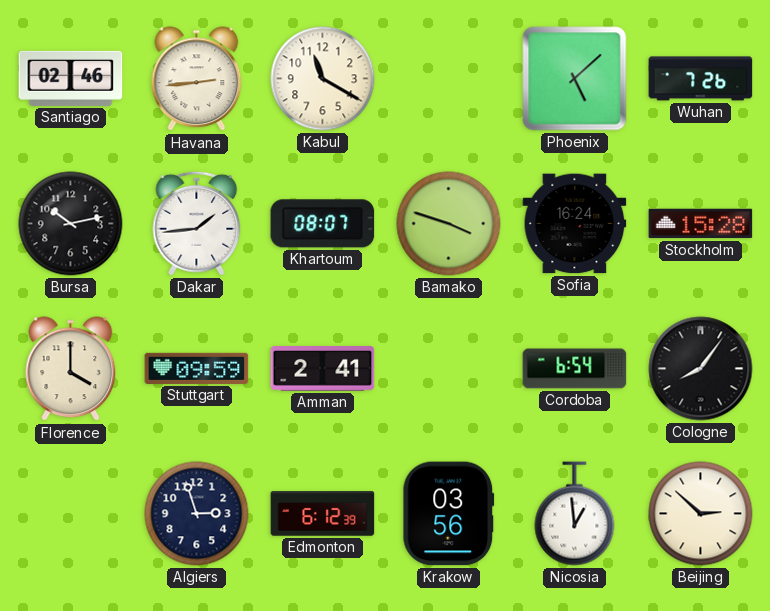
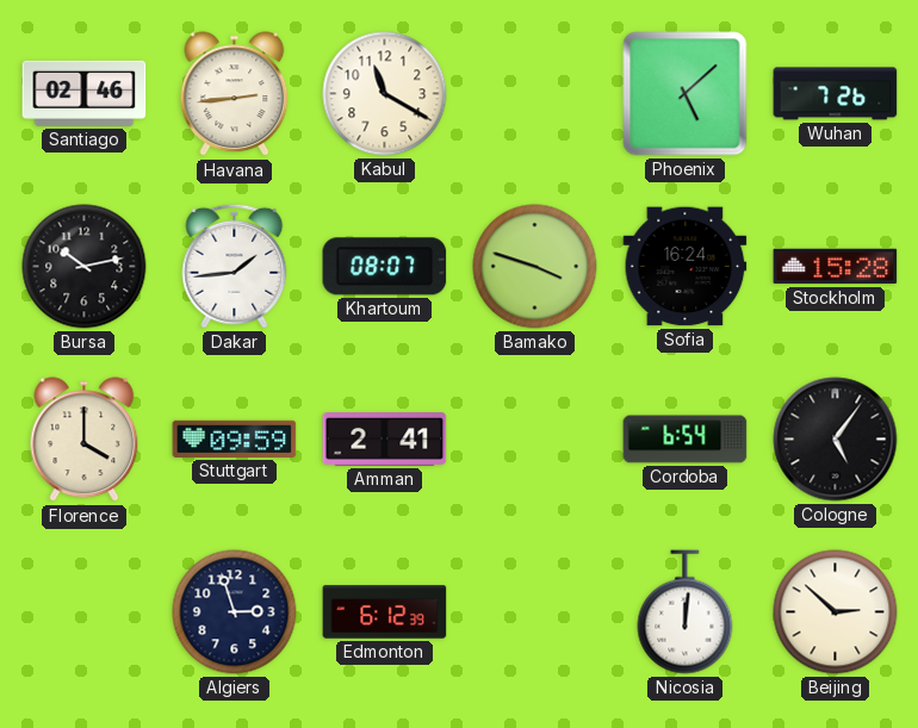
Cologne: 8:06 -> 5:06
Krakow: 03:56 -> none
Nicosia: 12:59 -> 12:01
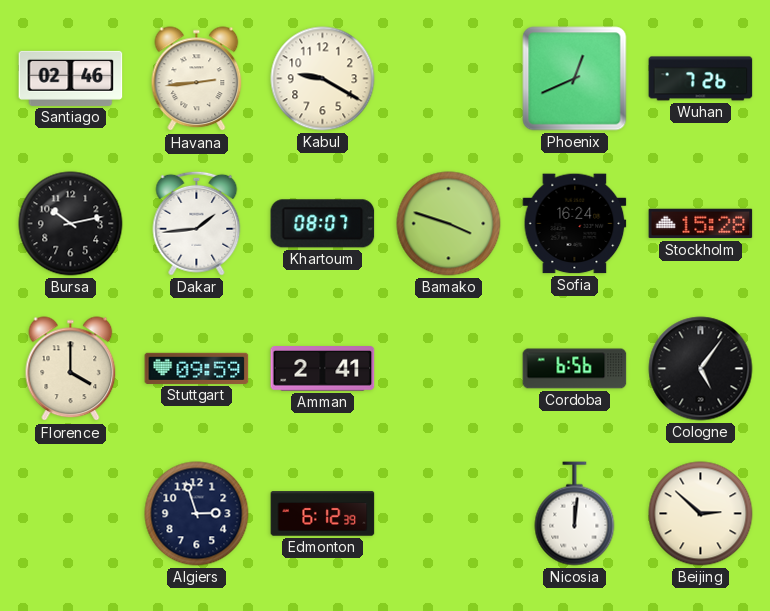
Kabul: 11:20 -> 9:20
Phoenix: 5:08 -> 12:41
Cordoba: 6:54 -> 6:56
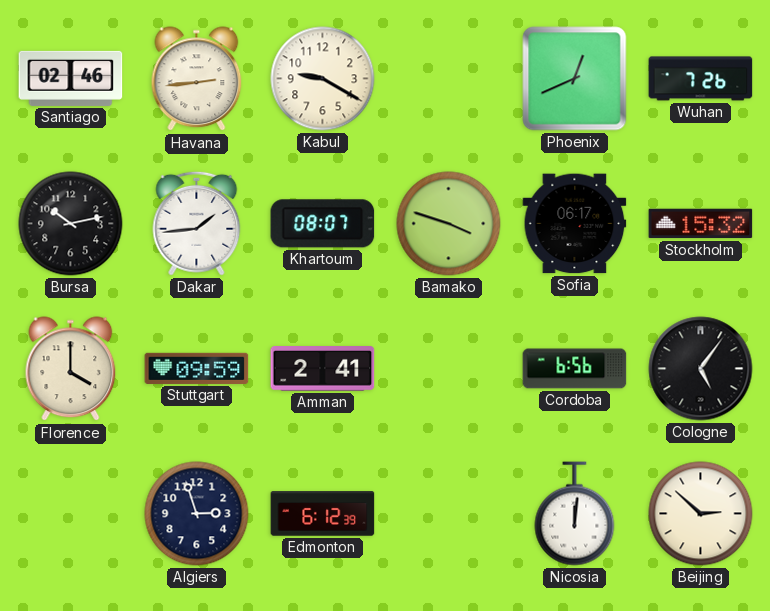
Sofia: 16:24 -> 06:17
Stockholm: 15:28 -> 15:32
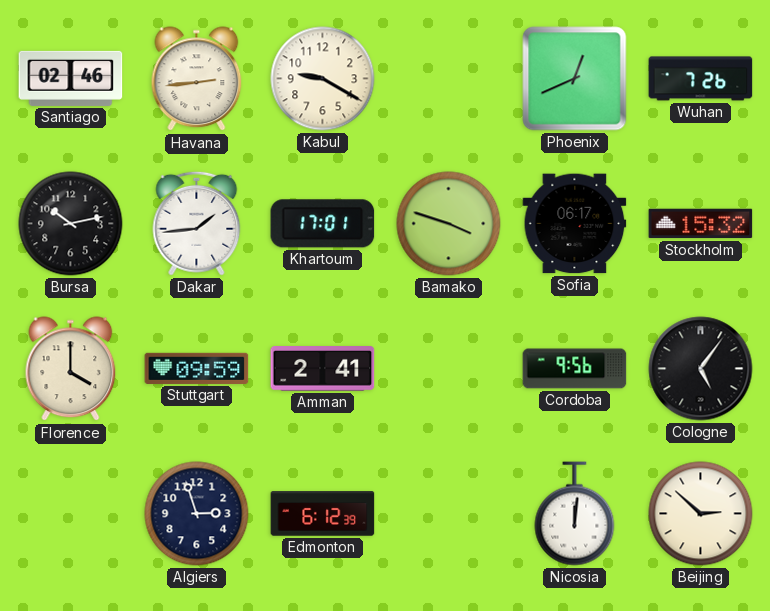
Khartoum: 08:07 -> 17:01
Cordoba: 6:56 -> 9:56
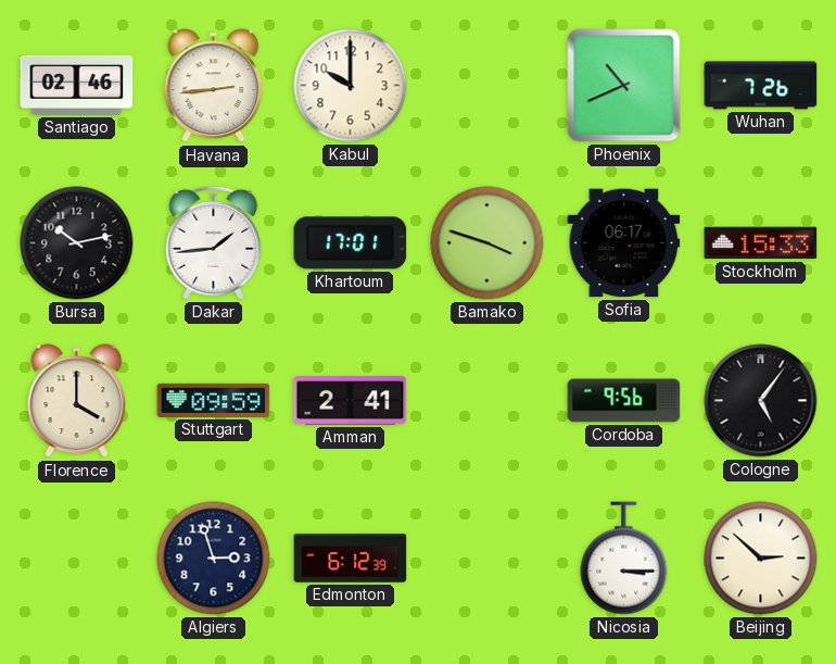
Kabul: 9:20 -> 10:00
Phoenix: 12:41 -> 10:41
Stockholm: 15:32 -> 15:33
Nicosia: 12:01 -> 3:15
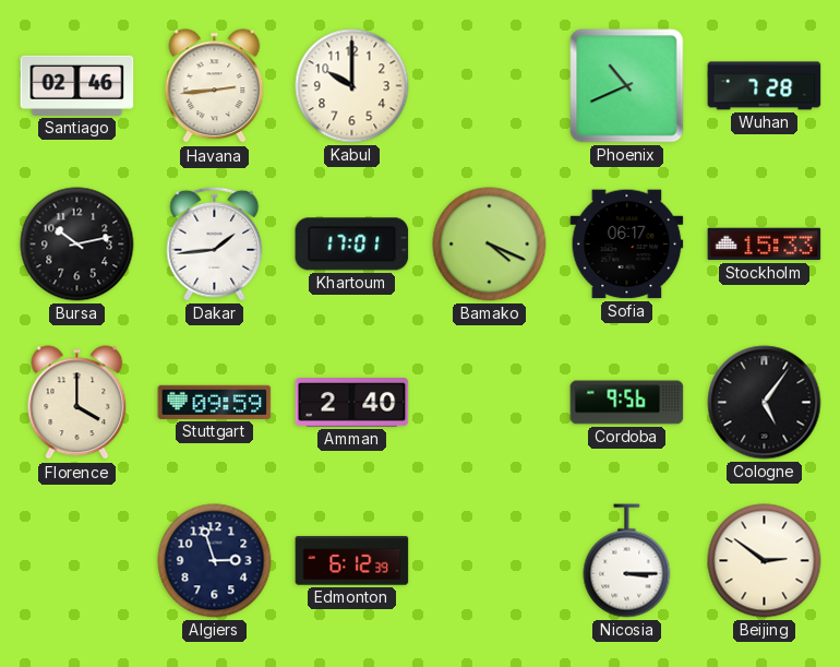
Wuhan: 7:26 -> 7:28
Bamako: 3:48 -> 4:19
Amman: 2:41 -> 2:40
Beijing: 2:52 -> 2:51
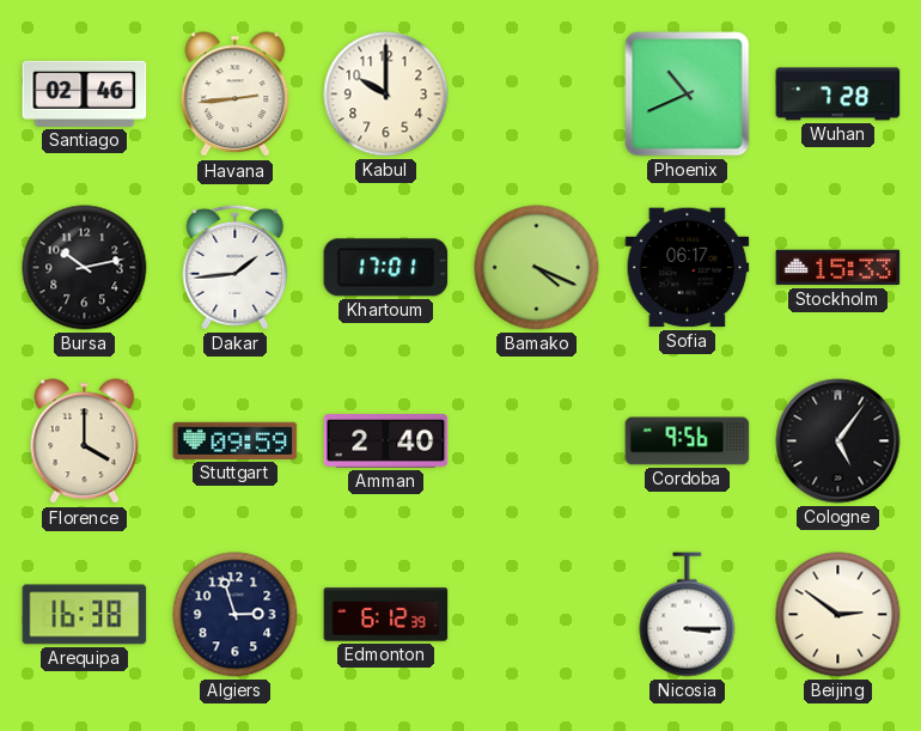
Arequipa: none -> 16:38
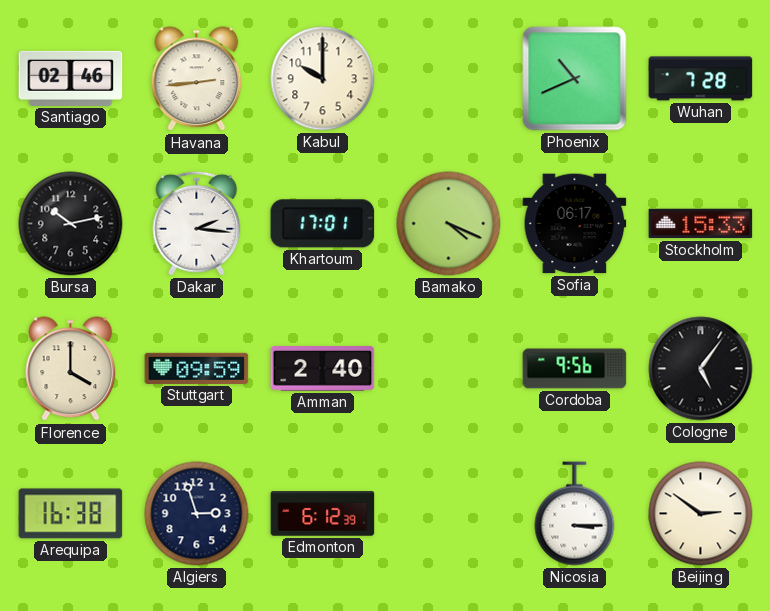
Dakar: 1:44 -> 2:16
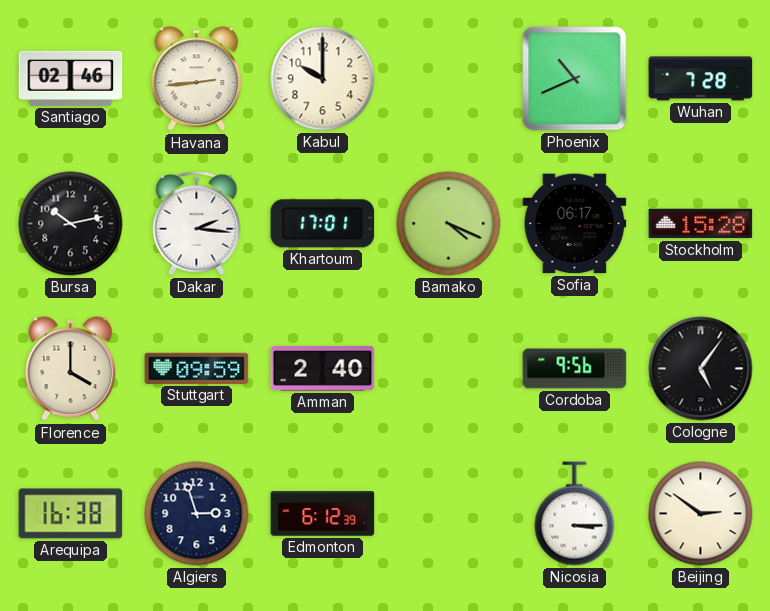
Stockholm: 15:33 -> 15:28
